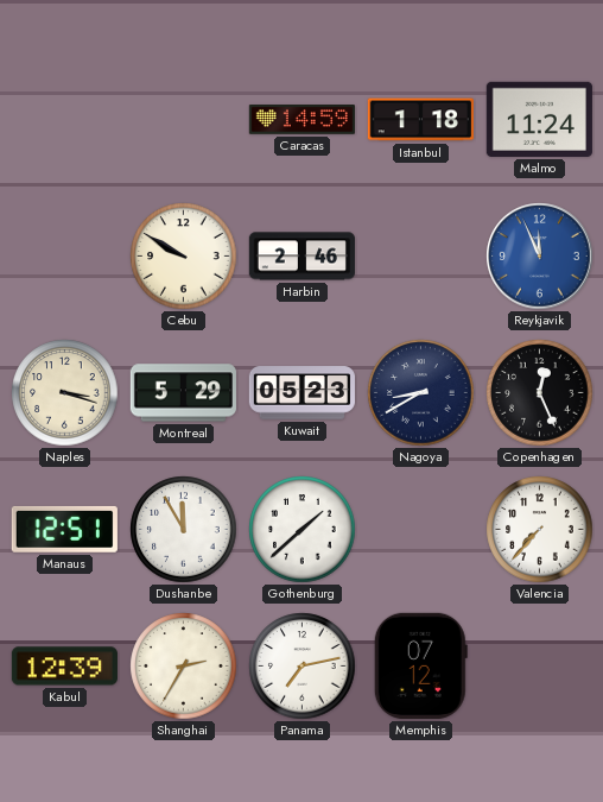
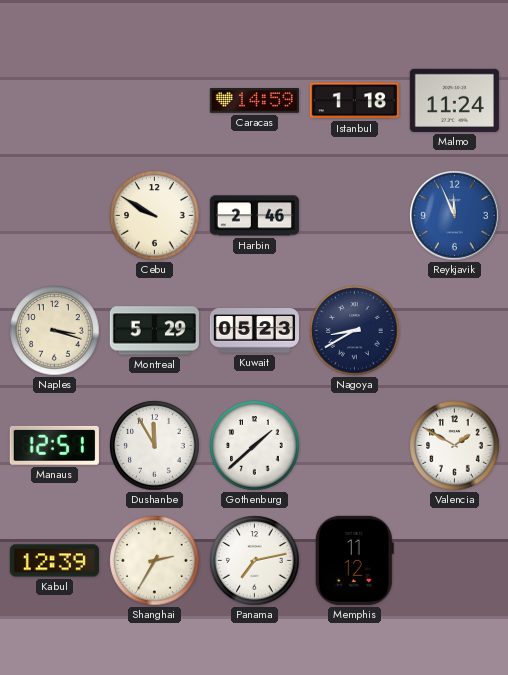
Copenhagen: 12:26 -> none
Valencia: 7:37 -> 1:50
Memphis: 07:12 -> 11:12
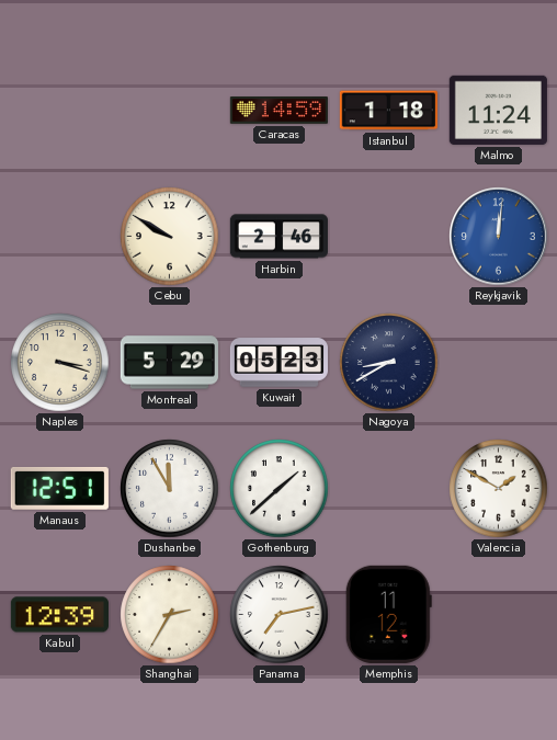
Reykjavik: 11:56 -> 12:01
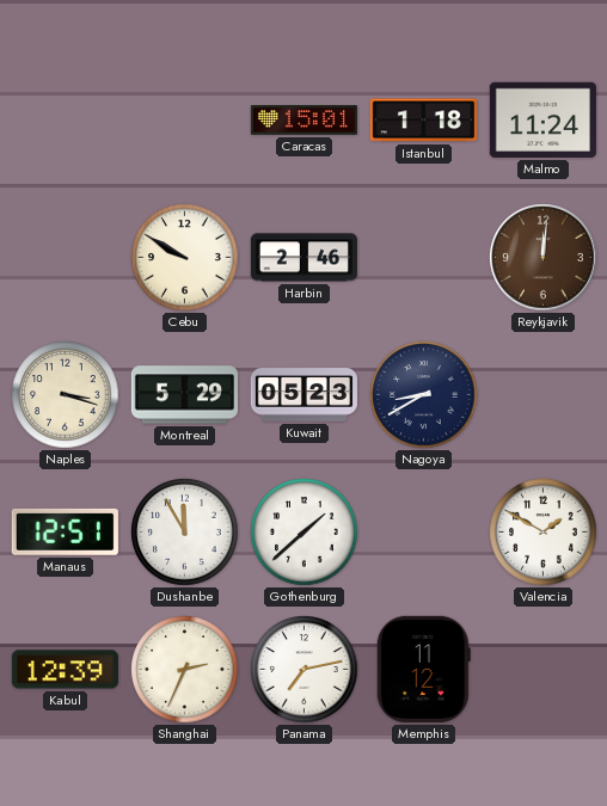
Caracas: 14:59 -> 15:01
Reykjavik dial: blue -> brown
Shanghai: 2:35 -> 2:34
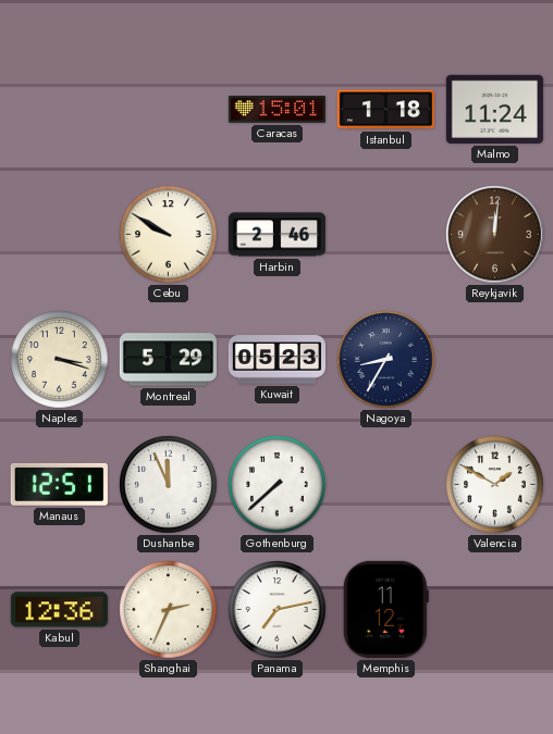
Nagoya: 8:40 -> 8:35
Dushanbe: 11:55 -> 11:56
Gothenburg: 1:38 -> 7:38
Kabul: 12:39 -> 12:36
